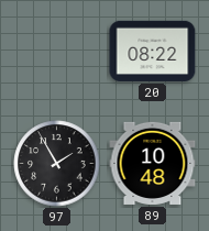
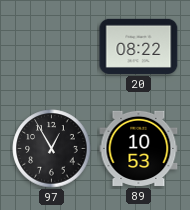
97: 1:55 -> 12:55
89: 10:48 -> 10:53
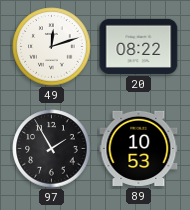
49: none -> 12:12
97: 12:55 -> 1:55
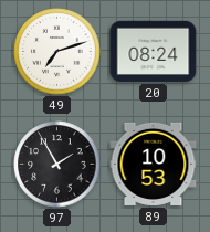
49: 12:12 -> 7:12
20: 08:22 -> 08:24
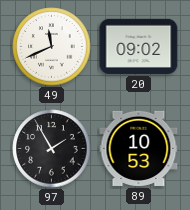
49: 7:12 -> 11:41
20: 08:24 -> 09:02
